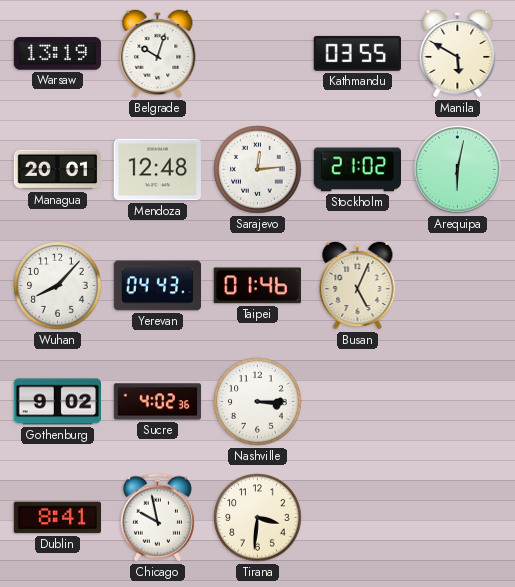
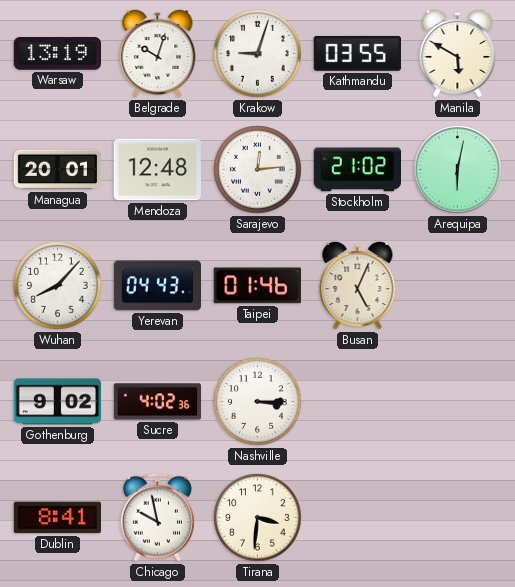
Krakow: none -> 9:03
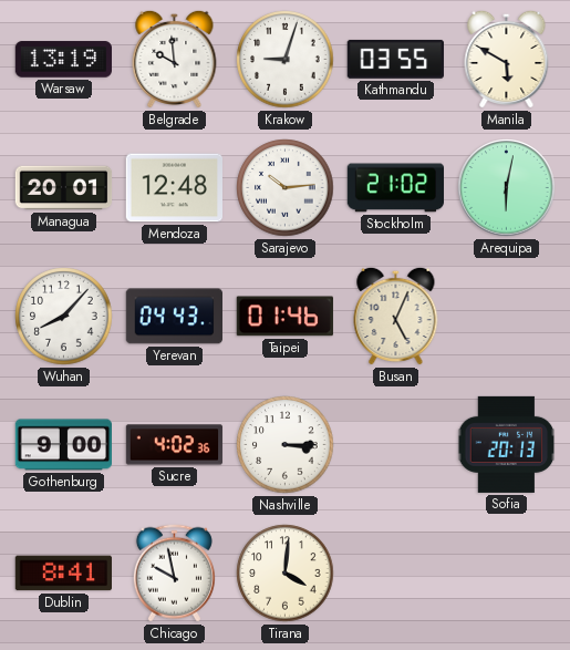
Belgrade: 10:03 -> 9:59
Sarajevo: 12:14 -> 10:14
Gothenburg: 9:02 -> 9:00
Sofia: none -> 20:13
Tirana: 3:31 -> 4:01
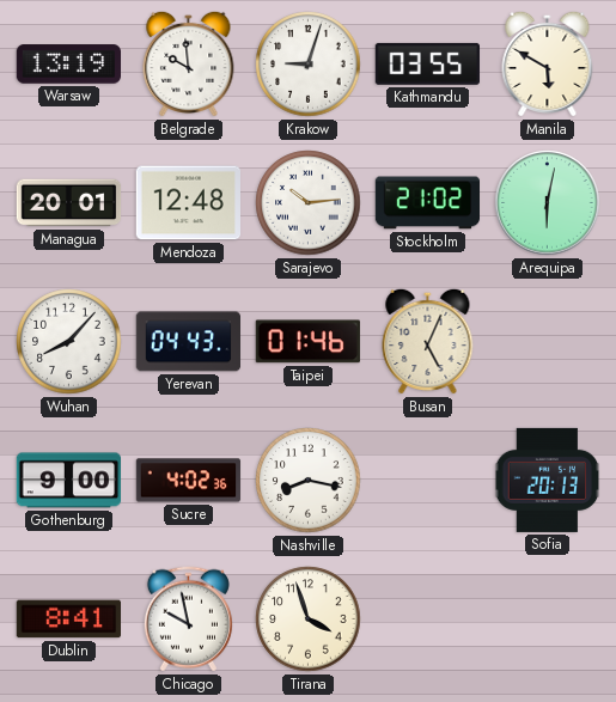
Nashville: 3:15 -> 8:17
Tirana: 4:01 -> 3:57
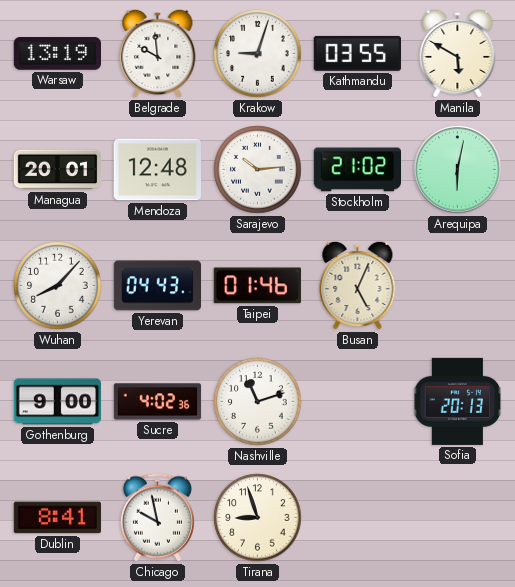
Nashville: 8:17 -> 11:12
Tirana: 3:57 -> 8:57
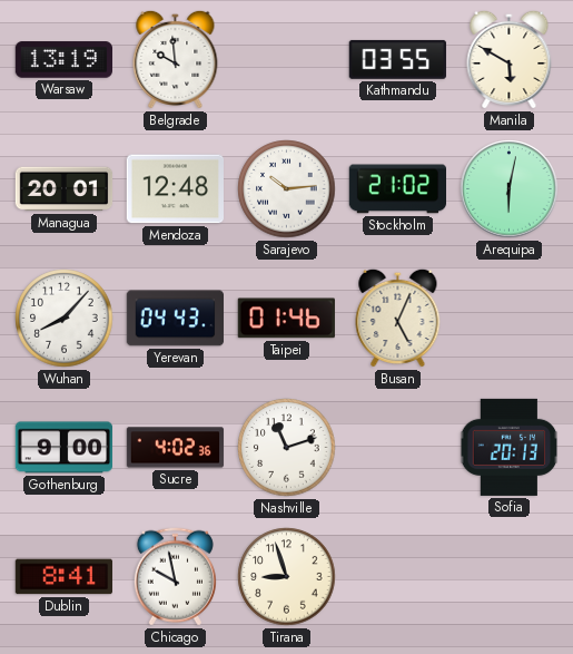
Krakow: 9:03 -> none
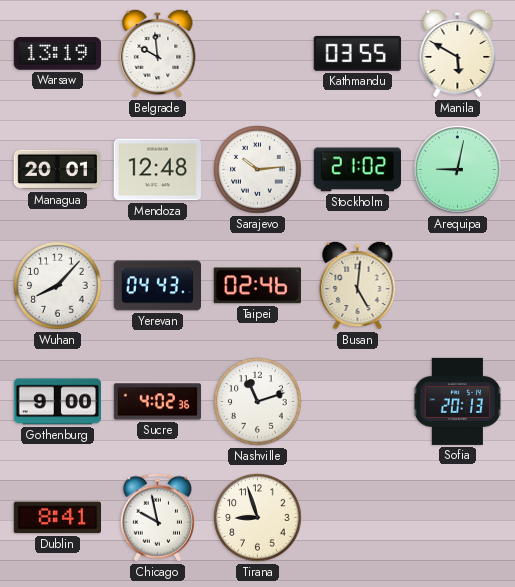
Arequipa: 6:02 -> 9:02
Taipei: 01:46 -> 02:46
Busan: 5:04 -> 5:01
